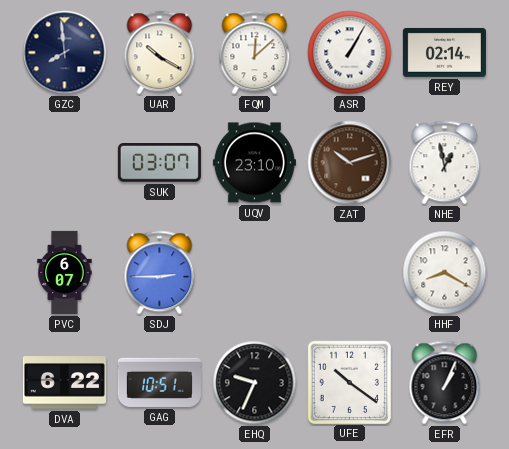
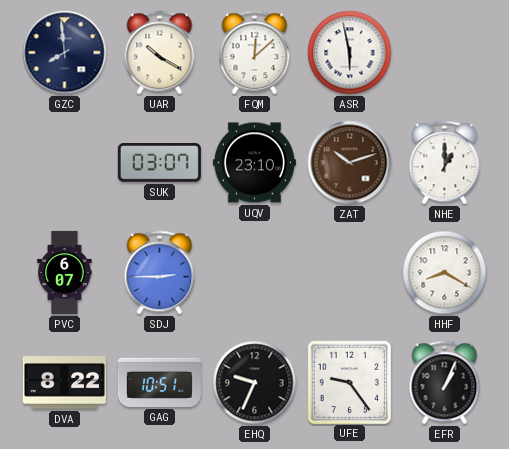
ASR: 1:05 -> 5:58
REY: 02:14 -> none
NHE: 12:58 -> 1:00
DVA: 6:22 -> 8:22
UFE: 10:21 -> 9:24
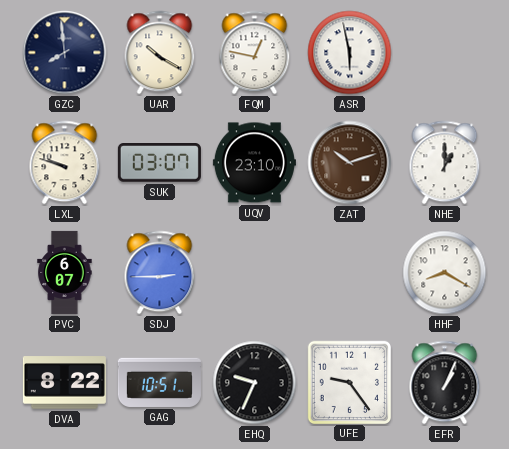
FQM: 12:08 -> 12:47
LXL: none -> 9:48
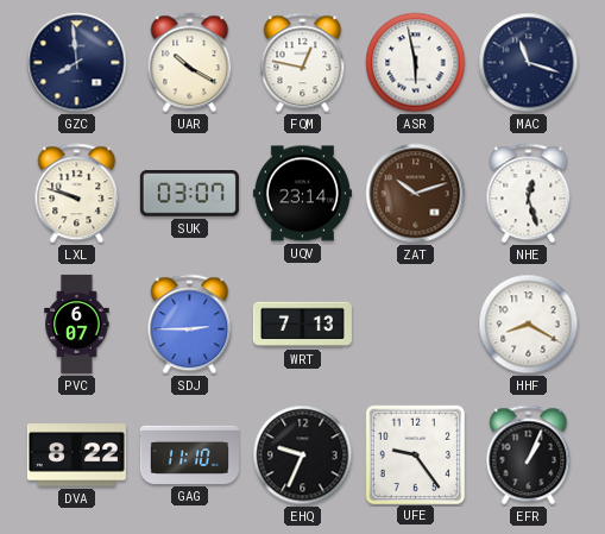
MAC: none -> 11:18
UQV: 23:10 -> 23:14
NHE: 1:00 -> 12:27
WRT: none -> 7:13
GAG: 10:51 -> 11:10
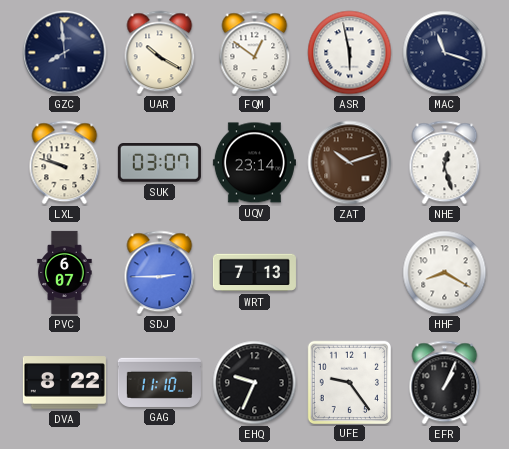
FQM: 12:47 -> 12:51
